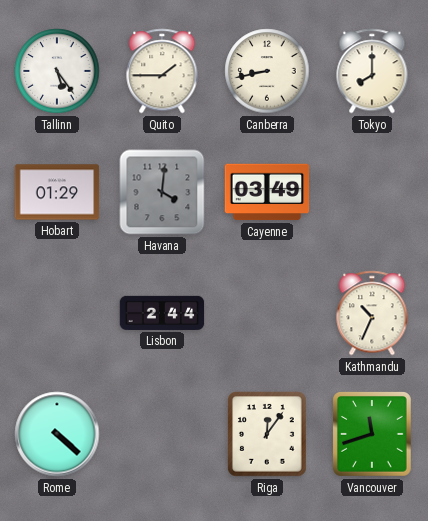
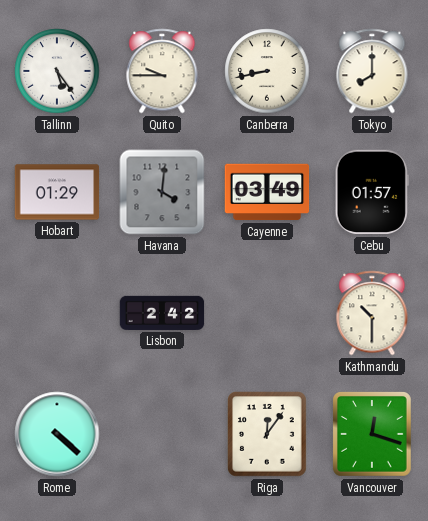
Quito: 1:45 -> 9:45
Cebu: none -> 01:57
Lisbon: 2:44 -> 2:42
Kathmandu: 10:34 -> 10:30
Vancouver: 11:42 -> 12:18
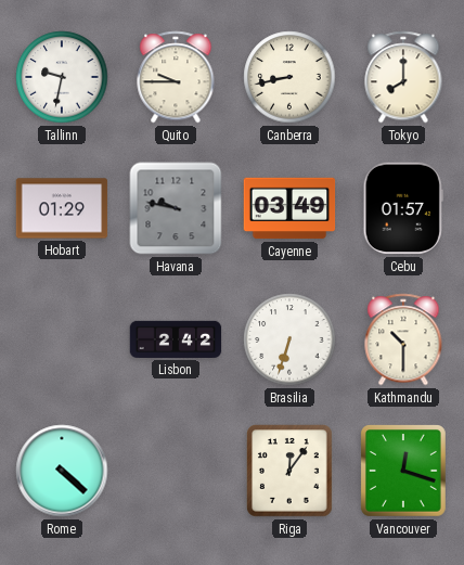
Tallinn: 5:24 -> 9:32
Havana: 4:01 -> 9:47
Brasilia: none -> 6:33
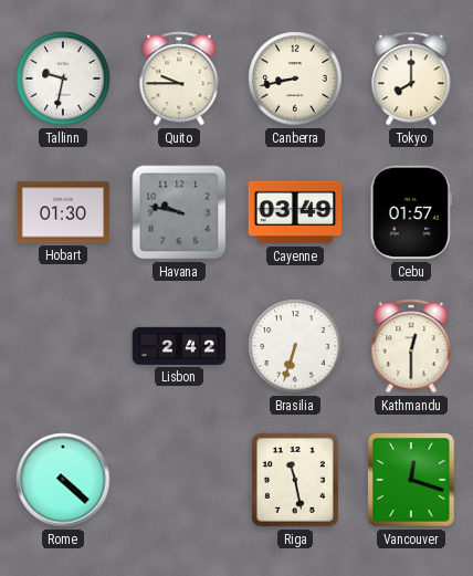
Hobart: 01:29 -> 01:30
Kathmandu: 10:30 -> 12:30
Riga: 12:06 -> 11:28
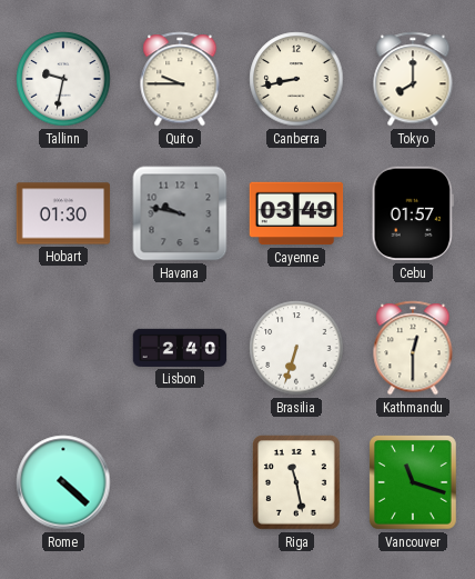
Lisbon: 2:42 -> 2:40
Vancouver: 12:18 -> 11:18
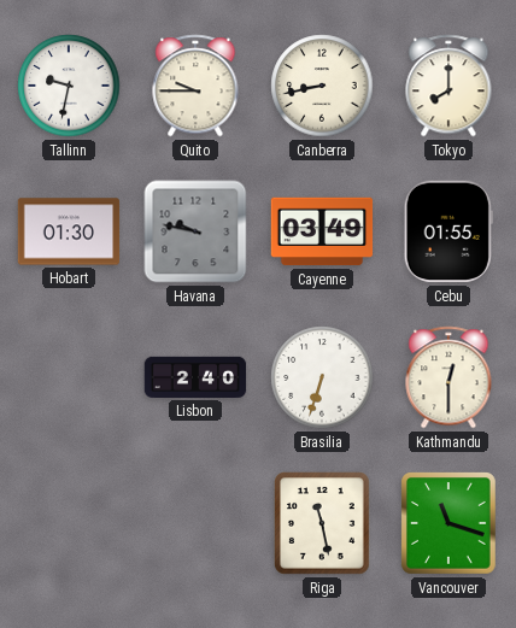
Cebu: 01:57 -> 01:55
Rome: 4:22 -> none
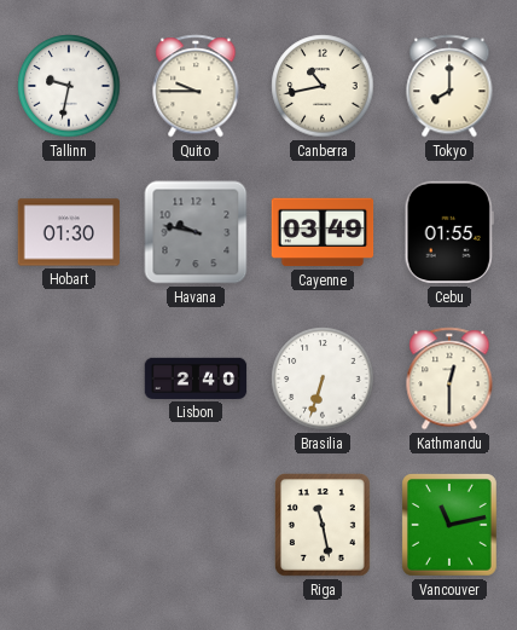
Canberra: 8:43 -> 10:43
Vancouver: 11:18 -> 11:13
